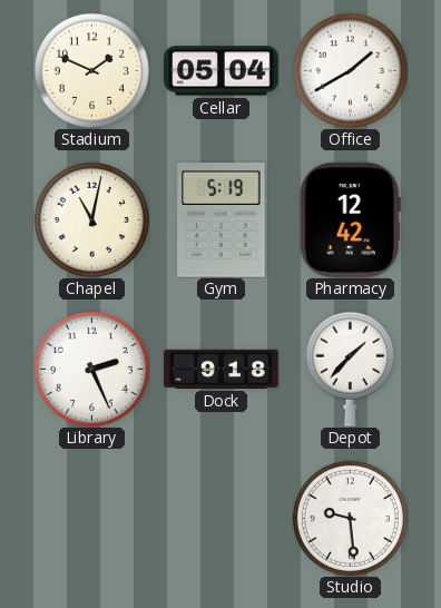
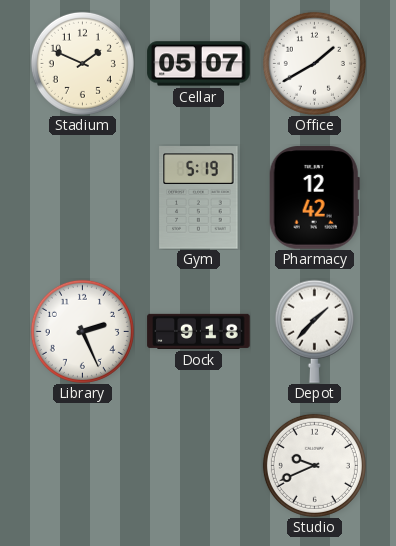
Cellar: 05:04 -> 05:07
Chapel: 11:02 -> none
Studio: 9:29 -> 9:41
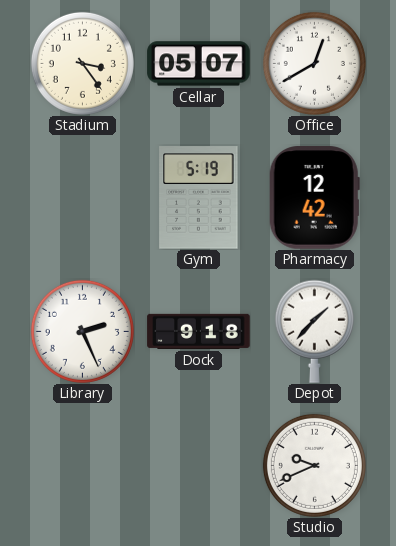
Stadium: 1:49 -> 3:24
Office: 1:40 -> 12:40
